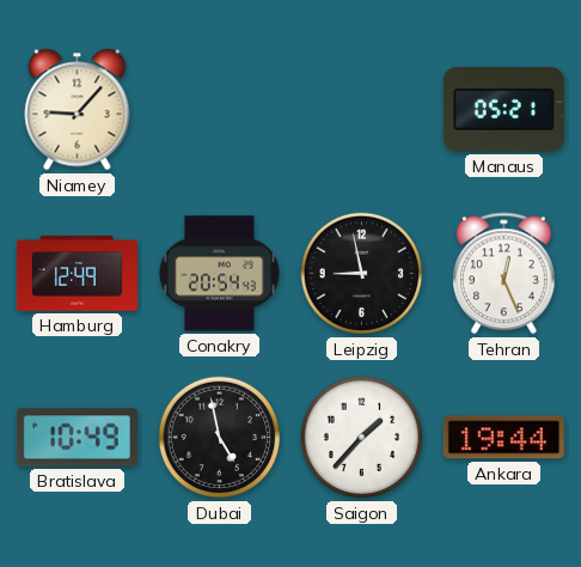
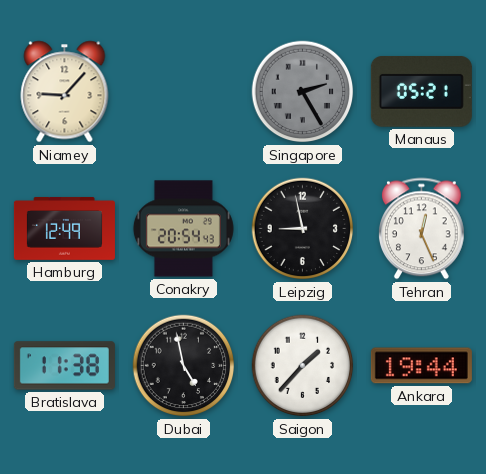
Singapore: none -> 2:25
Bratislava: 10:49 -> 11:38
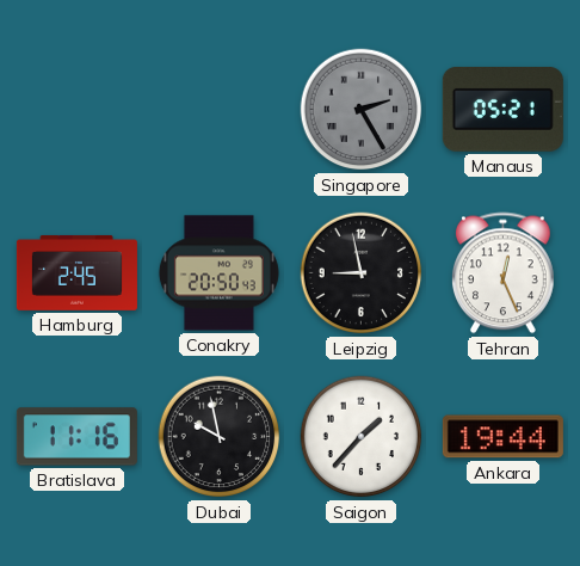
Niamey: 9:07 -> none
Hamburg: 12:49 -> 2:45
Conakry: 20:54 -> 20:50
Bratislava: 11:38 -> 11:16
Dubai: 4:58 -> 9:58
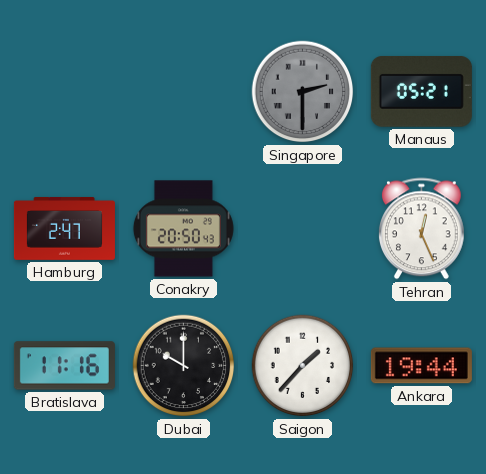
Singapore: 2:25 -> 2:30
Hamburg: 2:45 -> 2:47
Leipzig: 8:58 -> none
Dubai: 9:58 -> 10:00
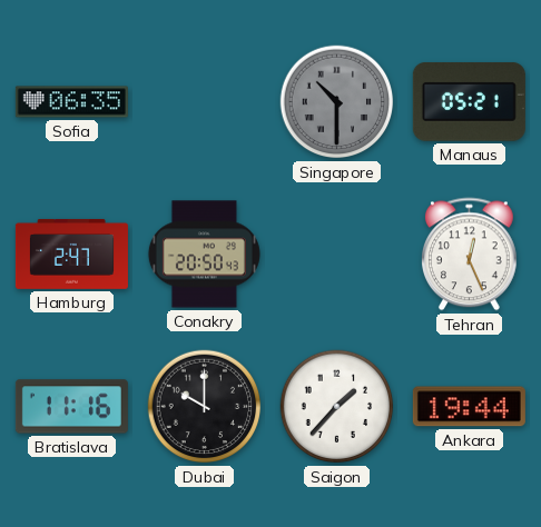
Sofia: none -> 06:35
Singapore: 2:30 -> 10:30
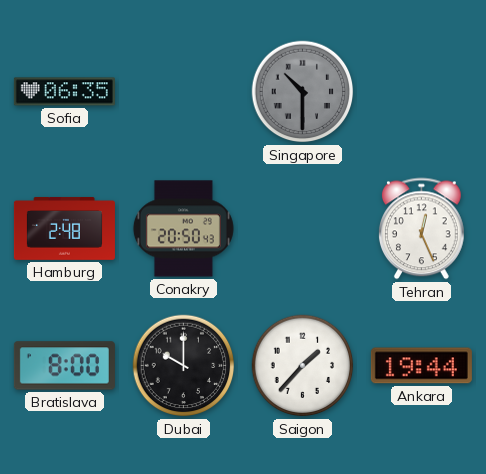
Manaus: 05:21 -> none
Hamburg: 2:47 -> 2:48
Bratislava: 11:16 -> 8:00
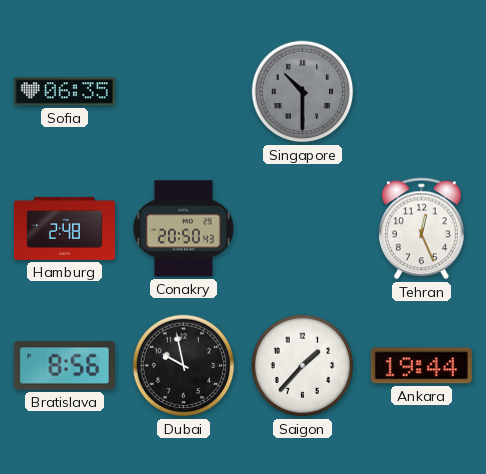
Bratislava: 8:00 -> 8:56
Dubai: 10:00 -> 9:58
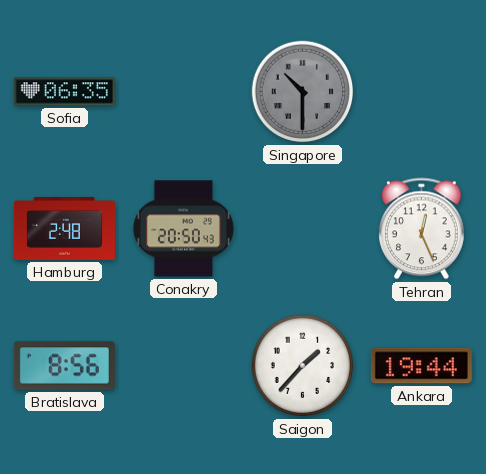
Dubai: 9:58 -> none
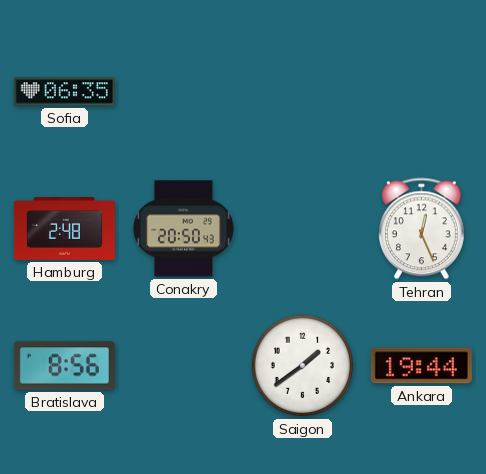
Singapore: 10:30 -> none
Saigon: 1:37 -> 1:39
